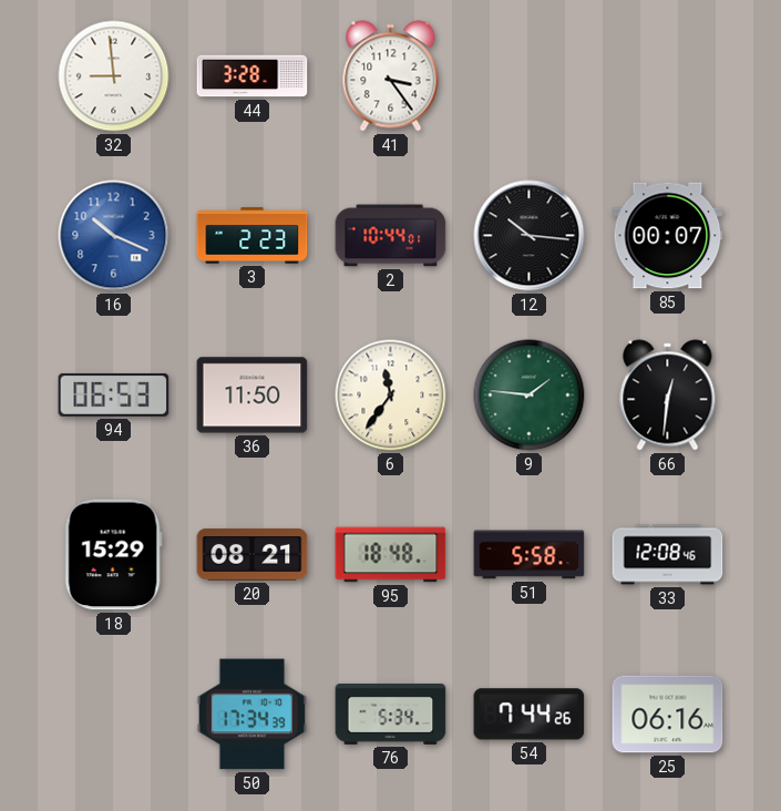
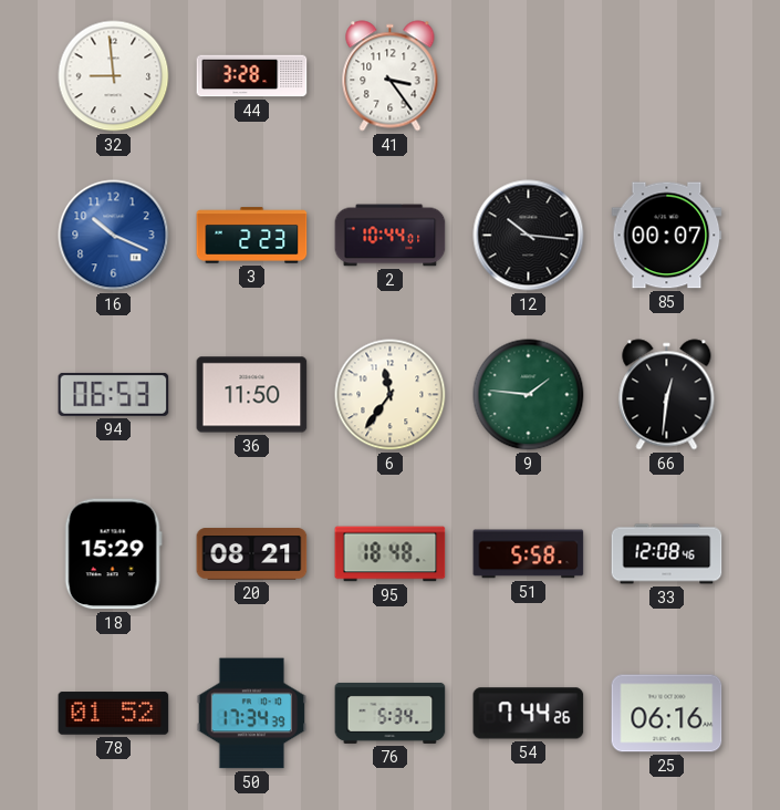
78: none -> 01:52
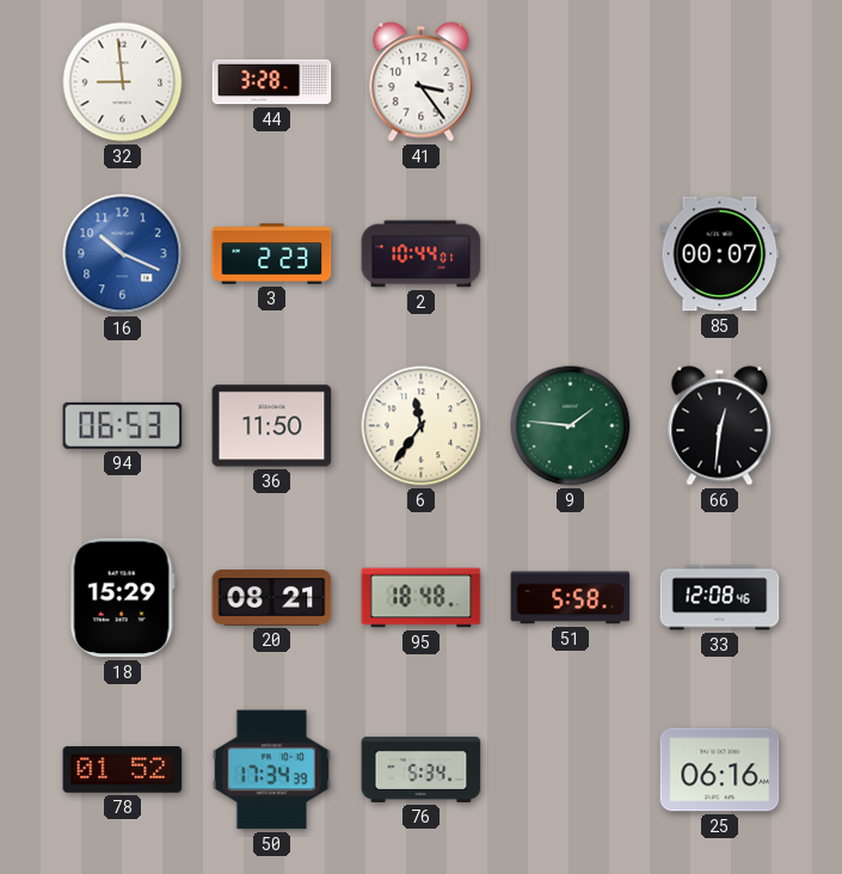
12: 10:16 -> none
54: 7:44 -> none
